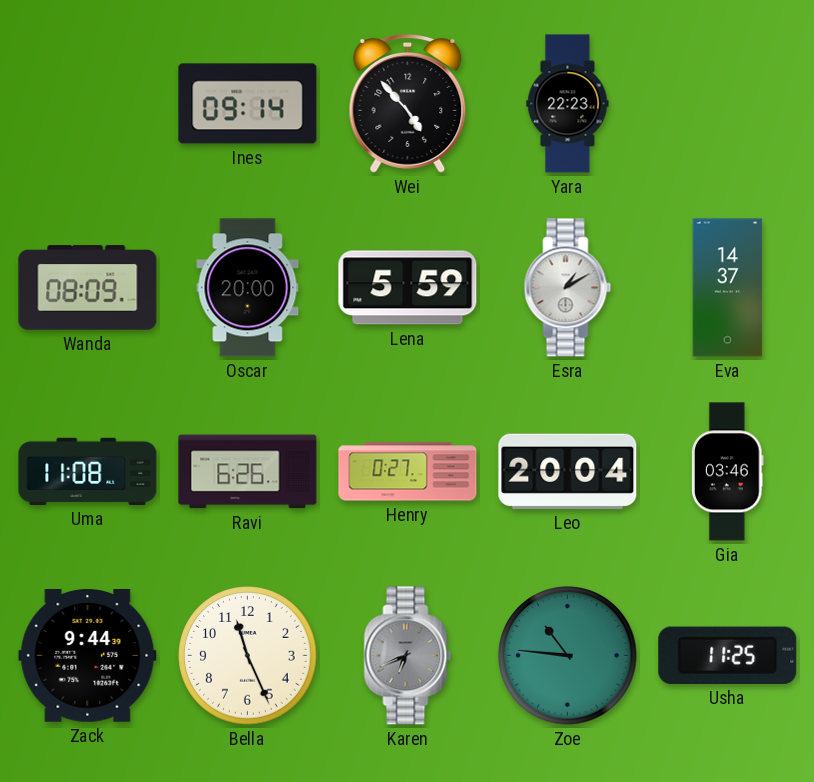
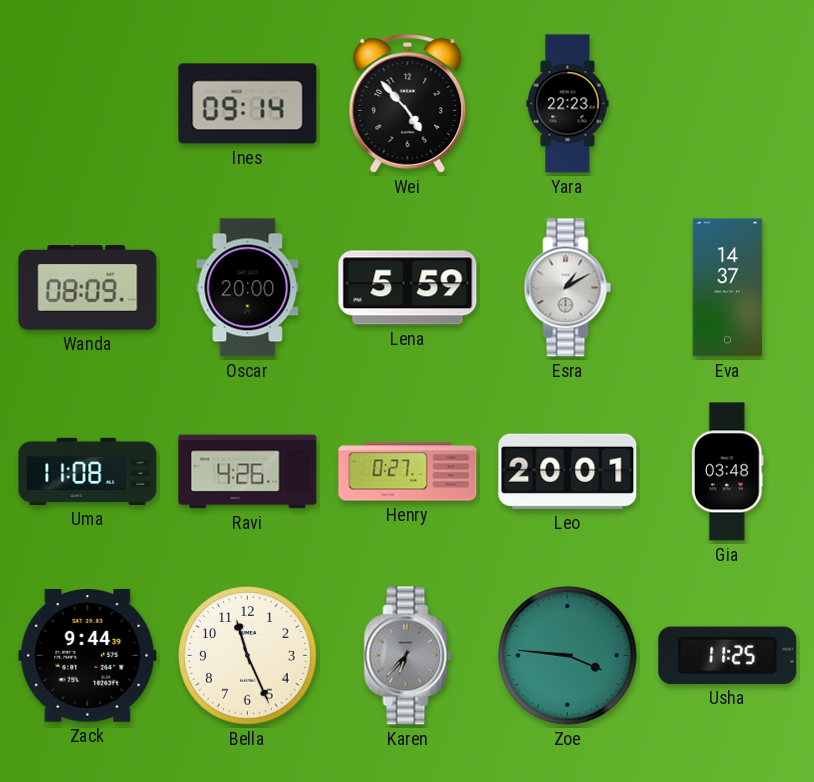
Ravi: 6:26 -> 4:26
Leo: 20:04 -> 20:01
Gia: 03:46 -> 03:48
Karen: 6:41 -> 6:37
Zoe: 10:46 -> 3:46
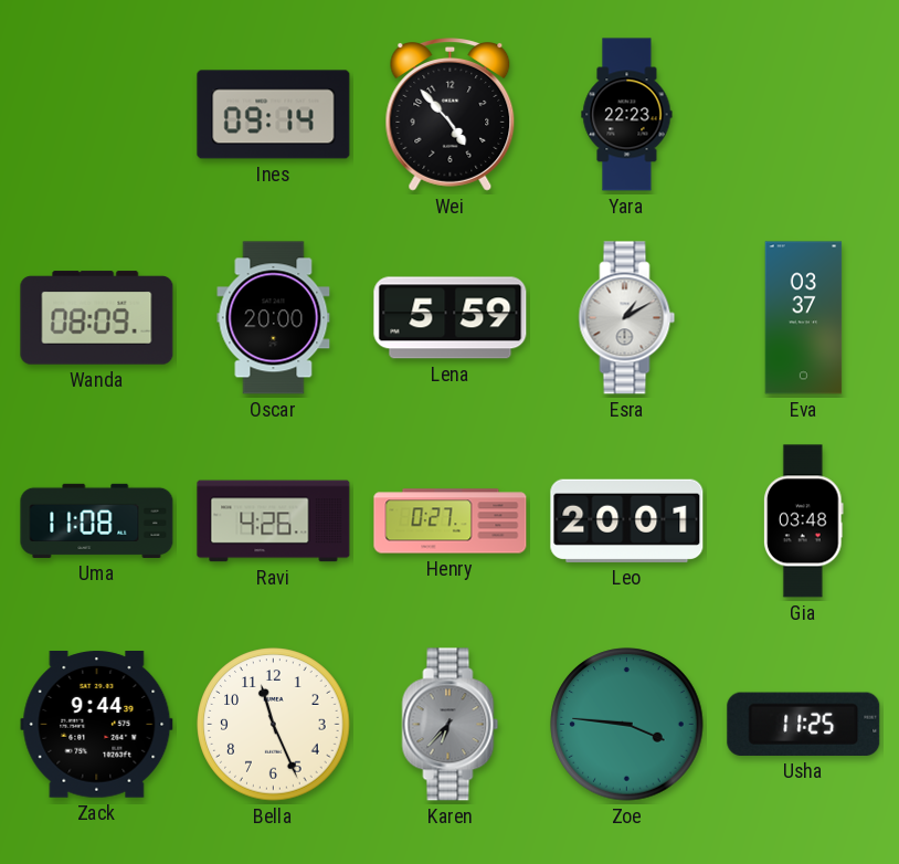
Eva: 14:37 -> 03:37
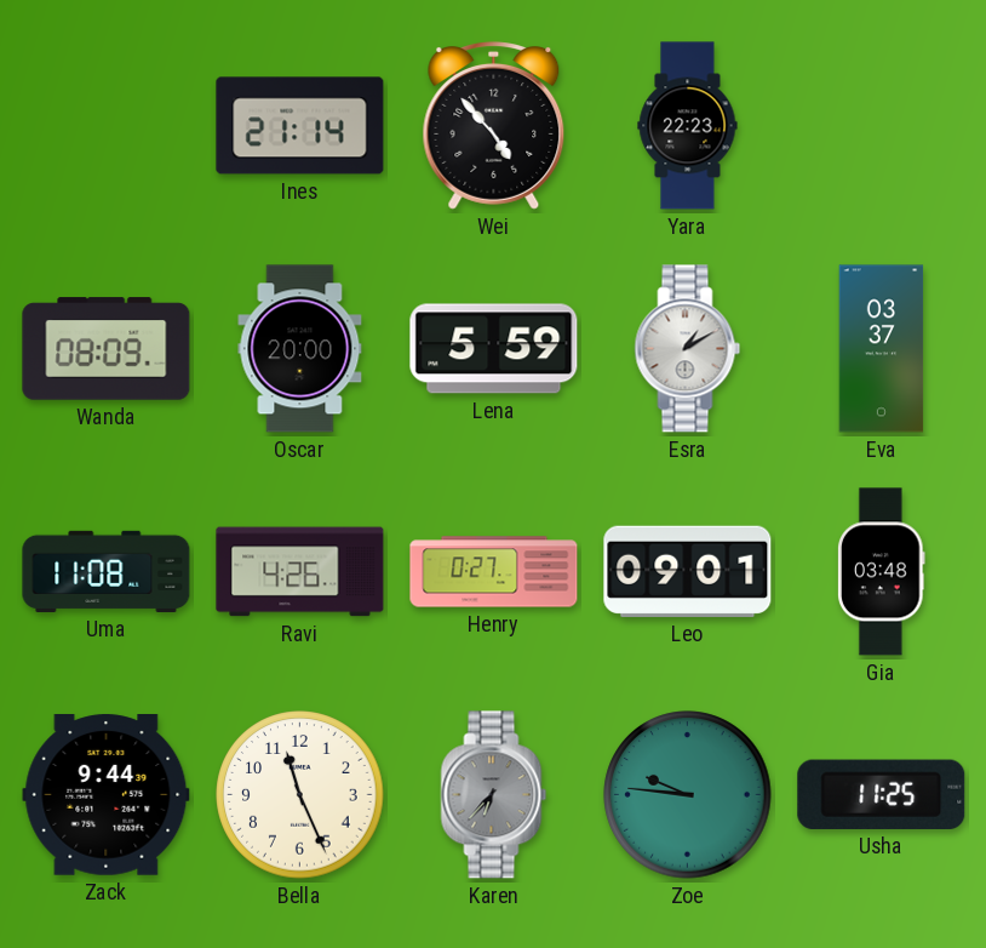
Ines: 09:14 -> 21:14
Leo: 20:01 -> 09:01
Zoe: 3:46 -> 9:46
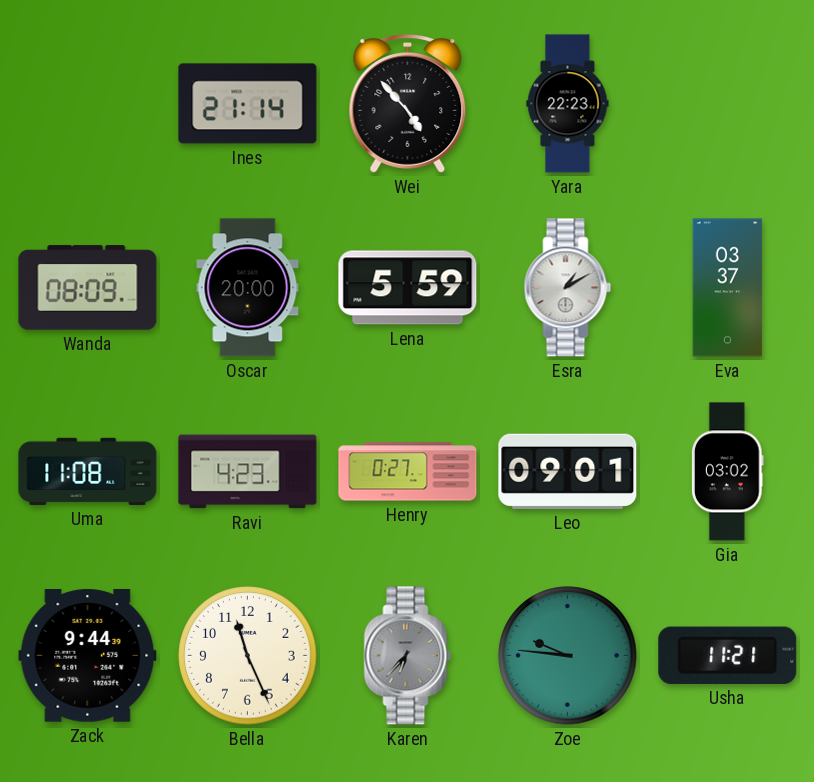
Ravi: 4:26 -> 4:23
Gia: 03:48 -> 03:02
Usha: 11:25 -> 11:21
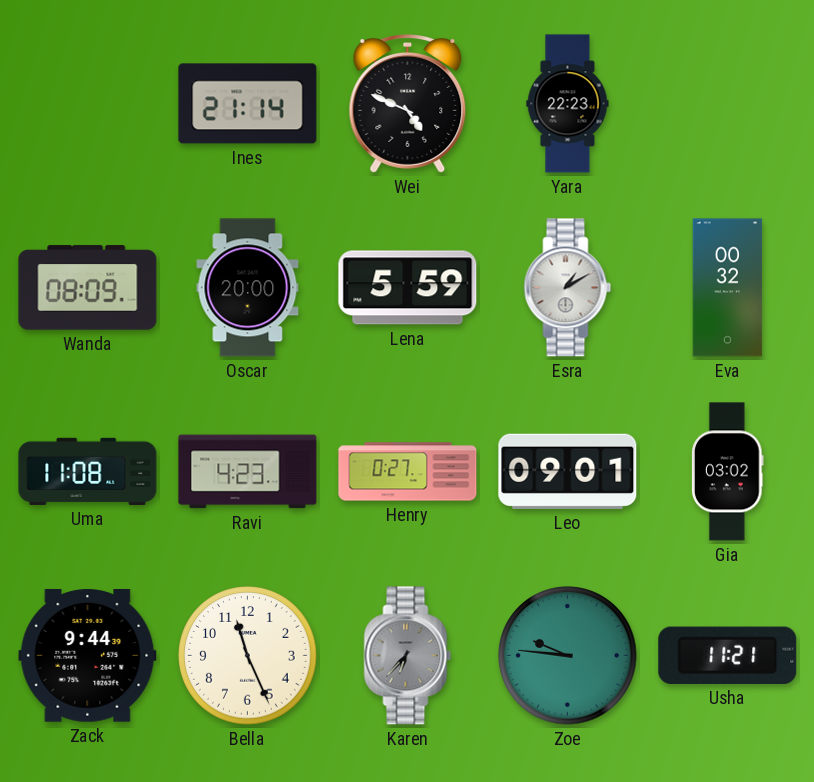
Wei: 4:53 -> 4:49
Eva: 03:37 -> 00:32
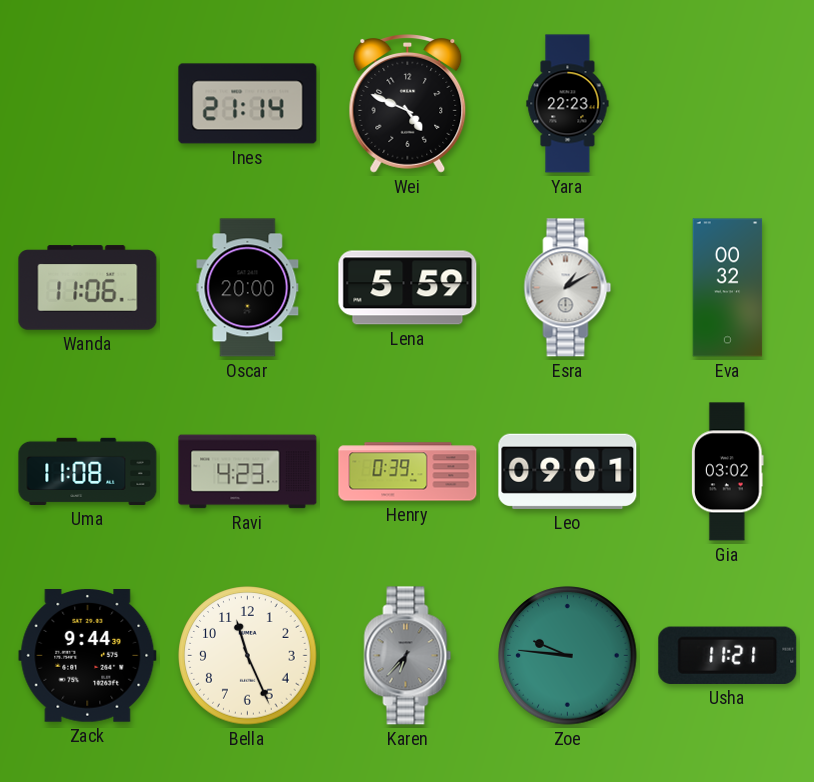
Wanda: 08:09 -> 11:06
Henry: 0:27 -> 0:39
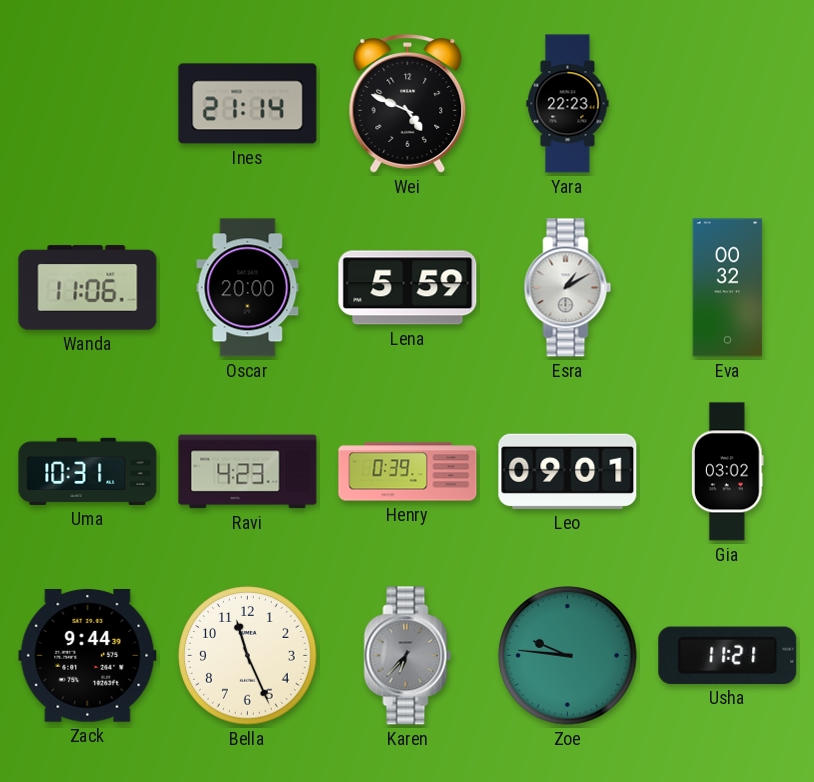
Uma: 11:08 -> 10:31
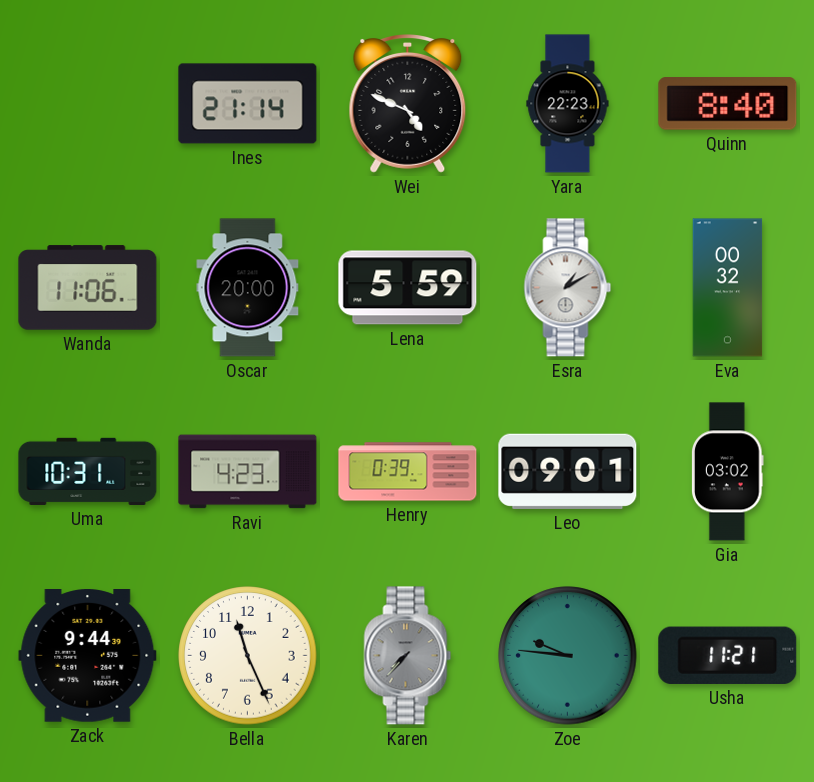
Quinn: none -> 8:40
Karen: 6:37 -> 7:37
